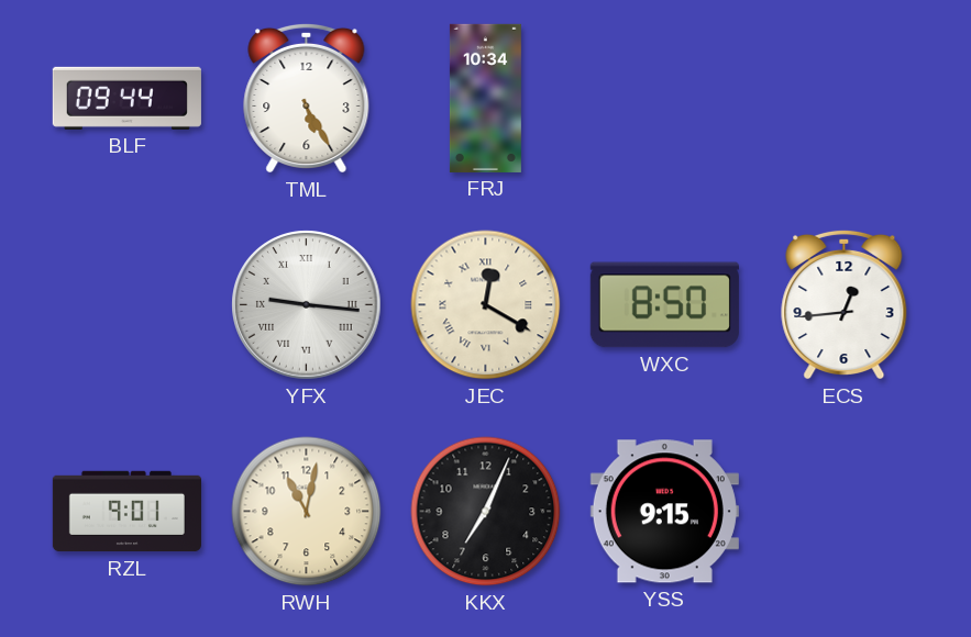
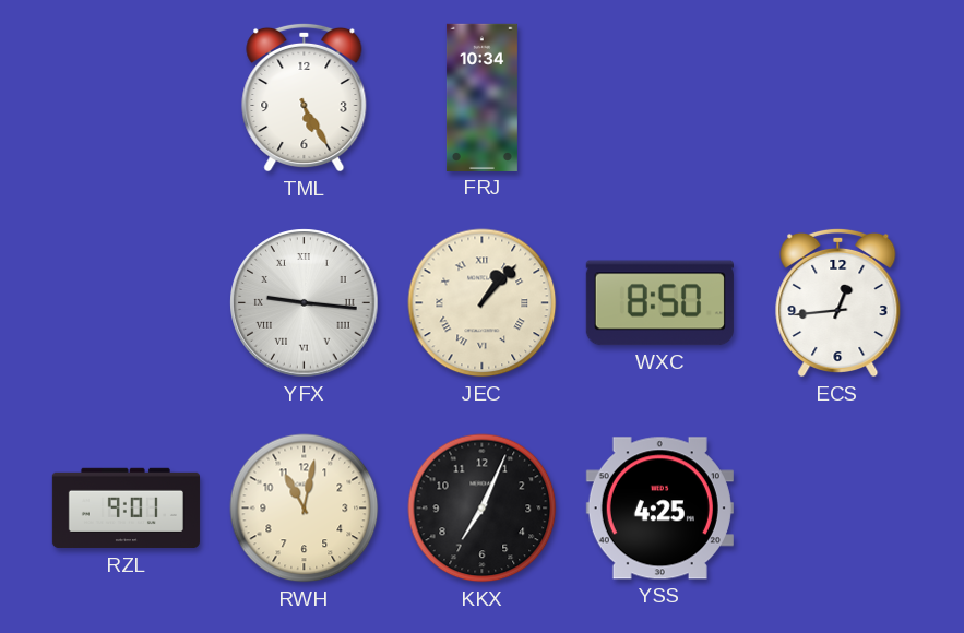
BLF: 09:44 -> none
JEC: 12:20 -> 1:07
YSS: 9:15 -> 4:25
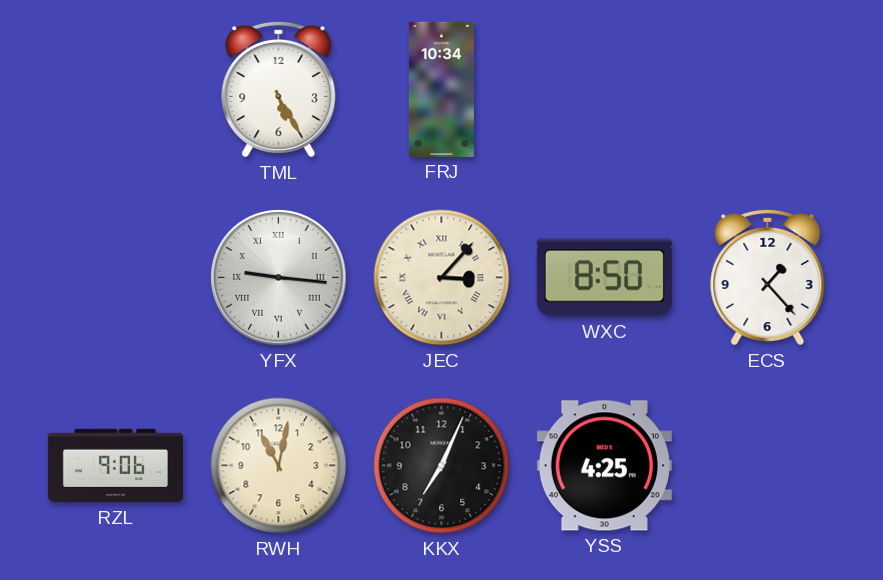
JEC: 1:07 -> 3:07
ECS: 12:44 -> 1:23
RZL: 9:01 -> 9:06
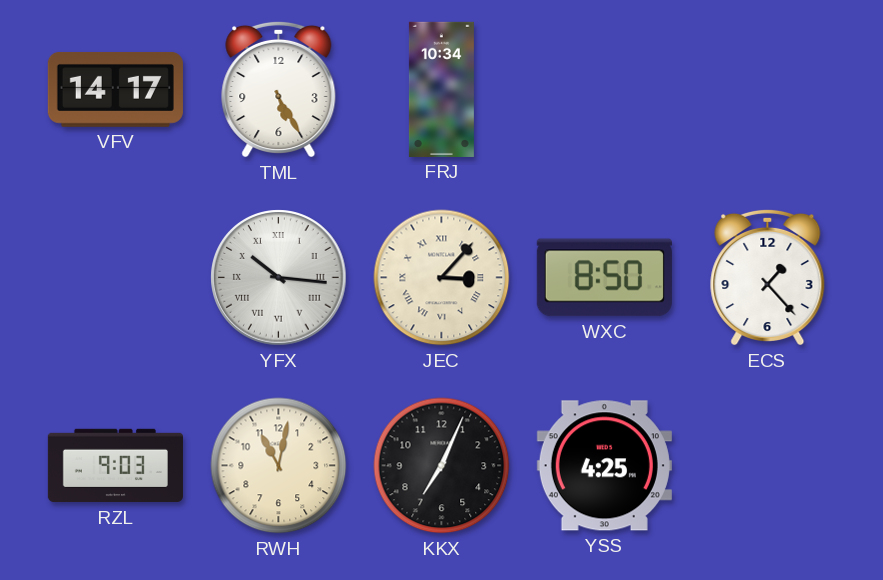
VFV: none -> 14:17
YFX: 9:16 -> 10:16
RZL: 9:06 -> 9:03
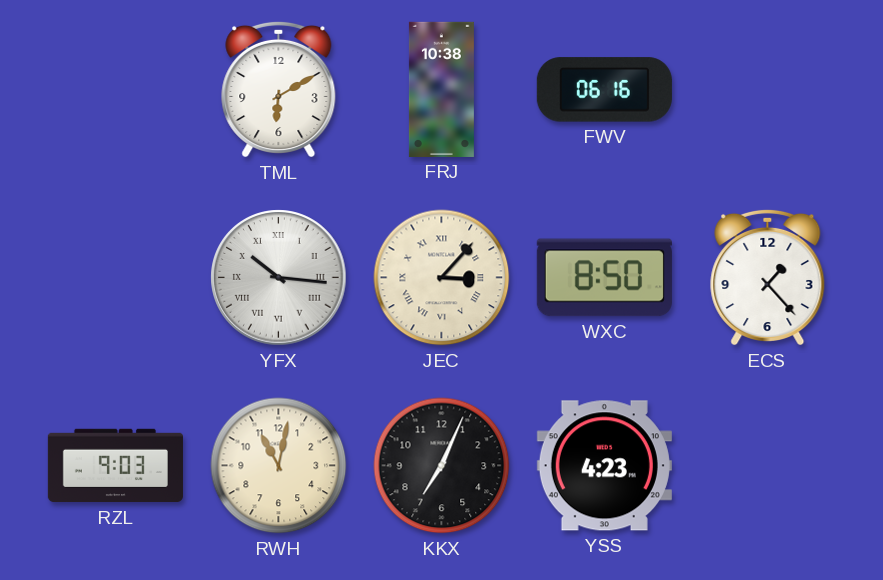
VFV: 14:17 -> none
TML: 5:25 -> 6:10
FRJ: 10:34 -> 10:38
FWV: none -> 06:16
YSS: 4:25 -> 4:23
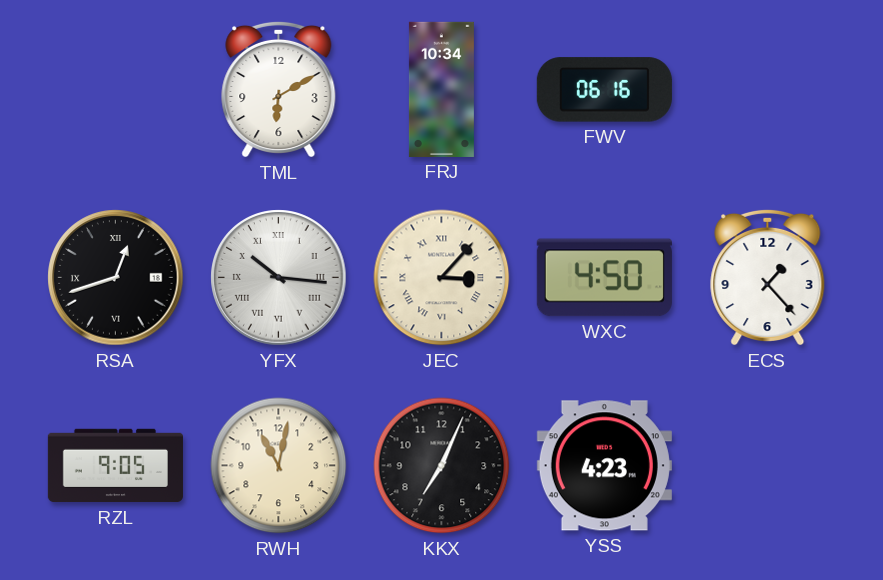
FRJ: 10:38 -> 10:34
RSA: none -> 12:42
WXC: 8:50 -> 4:50
RZL: 9:03 -> 9:05
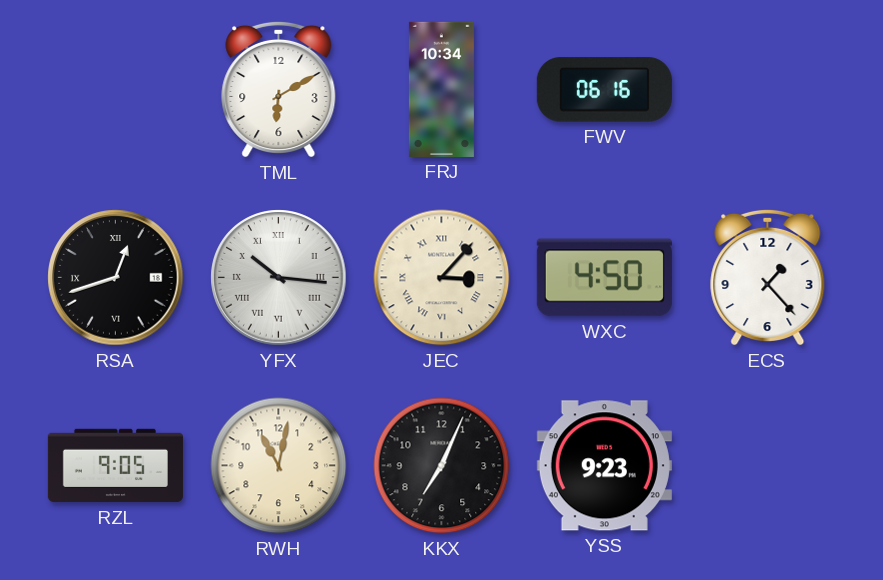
YSS: 4:23 -> 9:23
